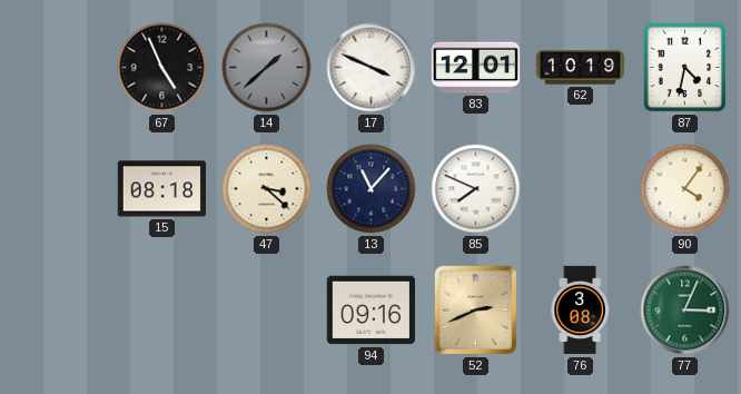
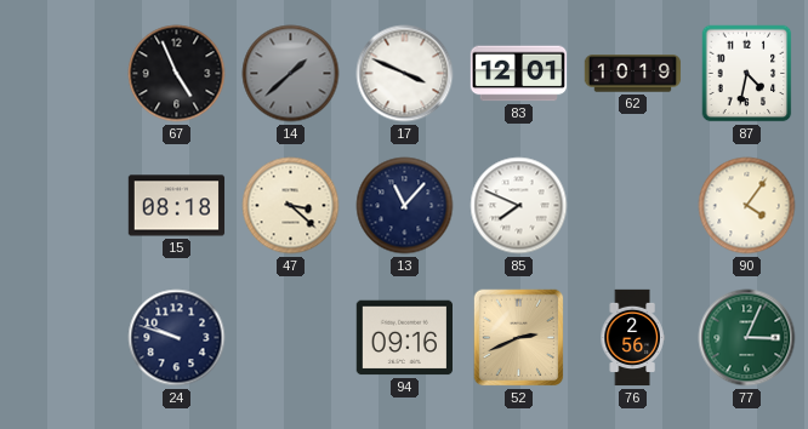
24: none -> 9:48
76: 3:08 -> 2:56
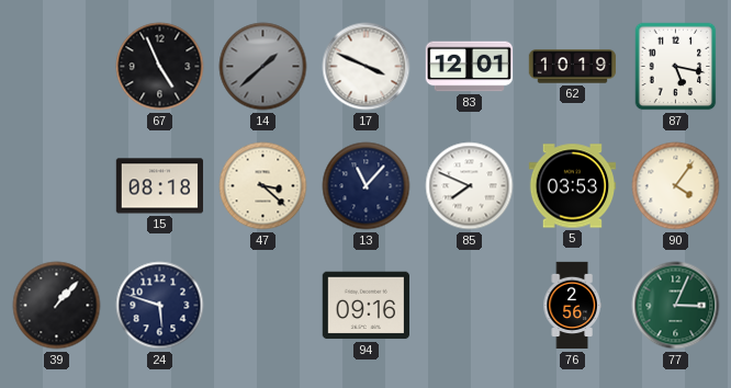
87: 4:32 -> 5:17
5: none -> 03:53
39: none -> 1:07
24: 9:48 -> 5:48
52: 2:41 -> none
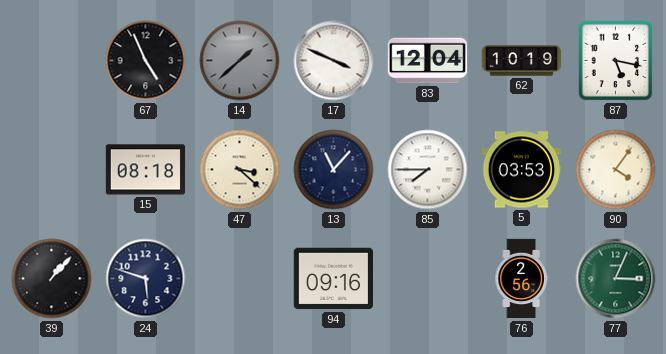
83: 12:01 -> 12:04
85: 7:49 -> 7:45
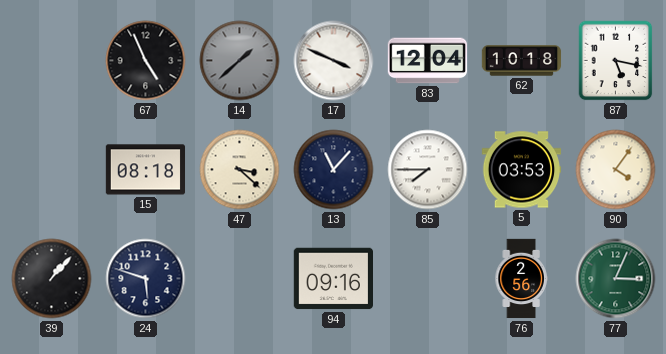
62: 10:19 -> 10:18
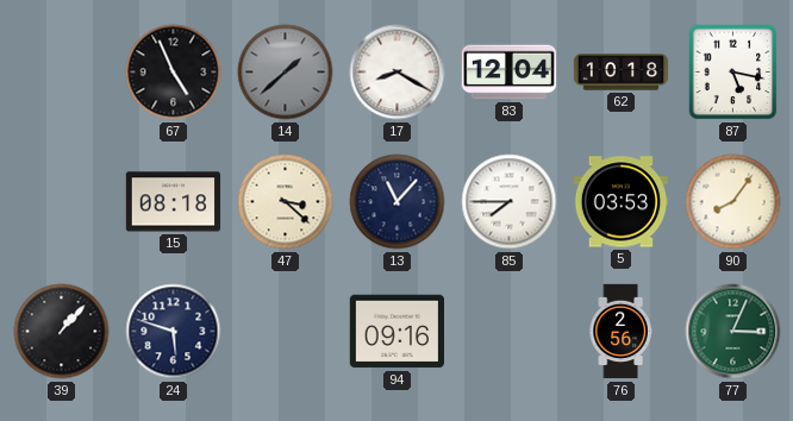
17: 3:49 -> 8:20
90: 4:06 -> 8:06
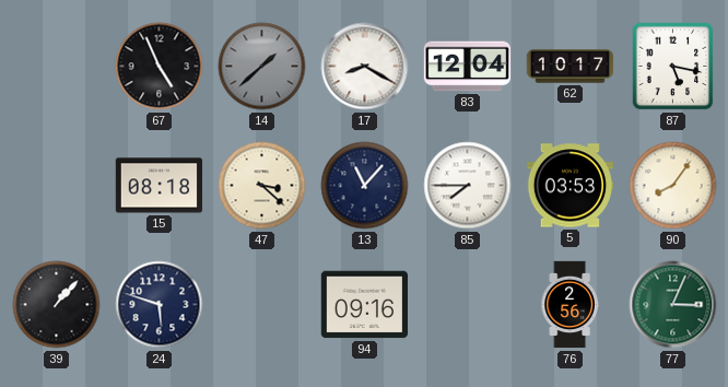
62: 10:18 -> 10:17
